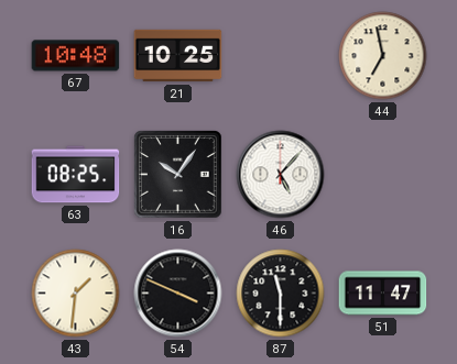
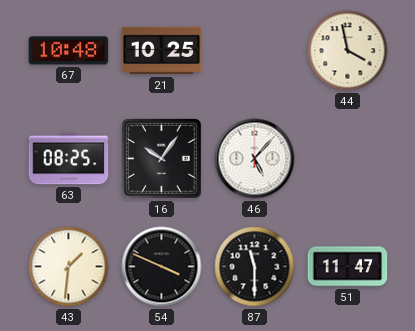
44: 6:58 -> 3:58
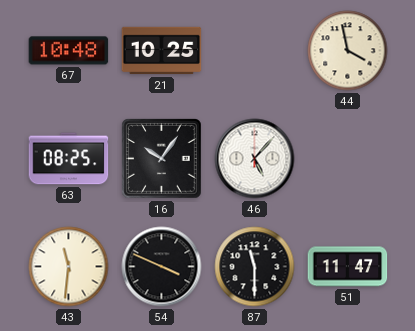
43: 1:31 -> 11:31
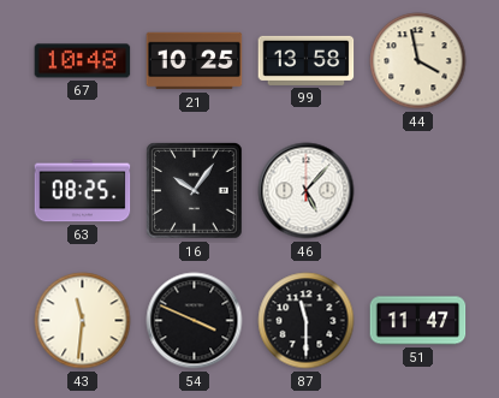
99: none -> 13:58
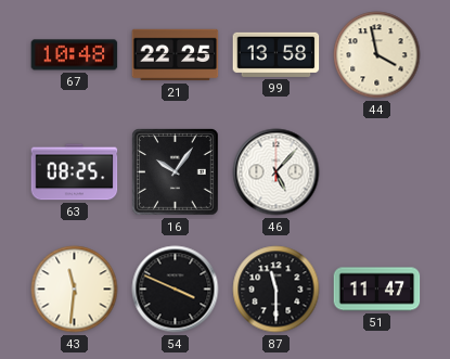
21: 10:25 -> 22:25
